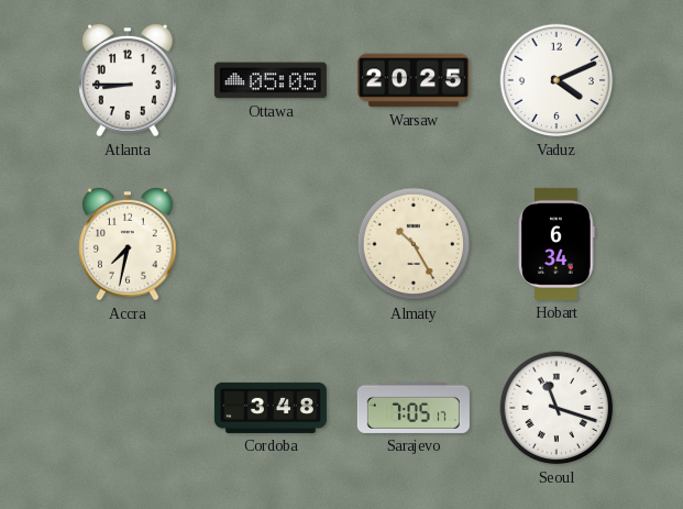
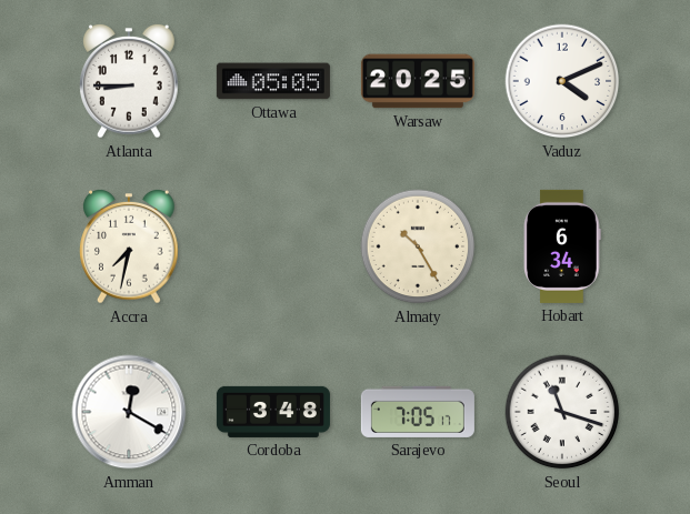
Amman: none -> 12:20
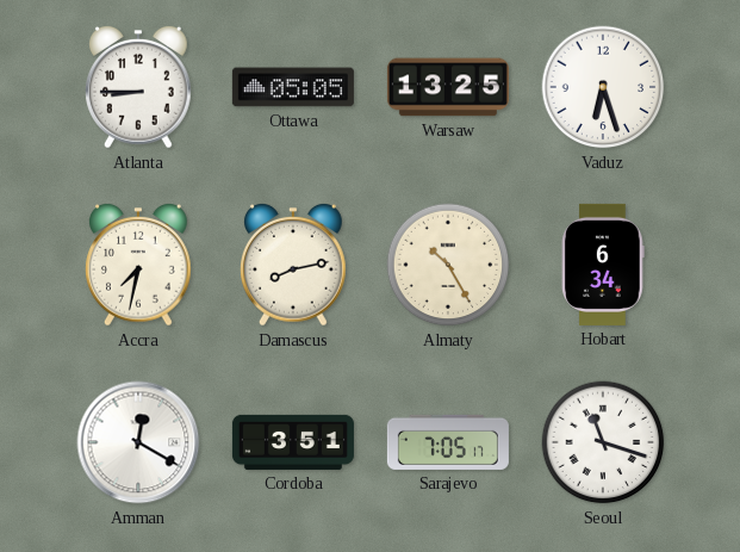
Warsaw: 20:25 -> 13:25
Vaduz: 4:11 -> 6:27
Damascus: none -> 8:13
Cordoba: 3:48 -> 3:51
